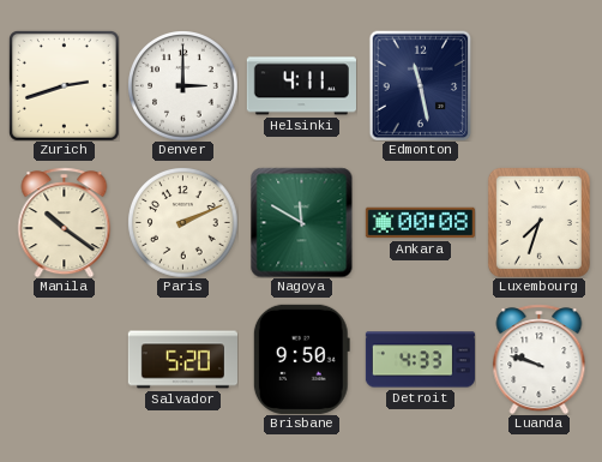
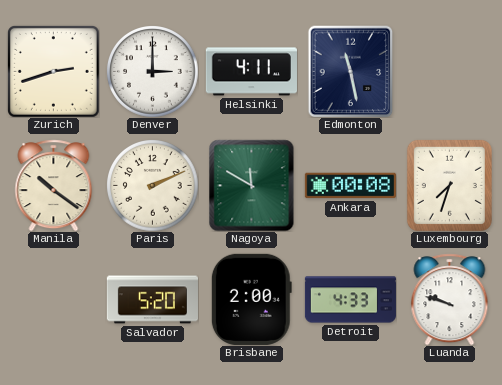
Brisbane: 9:50 -> 2:00
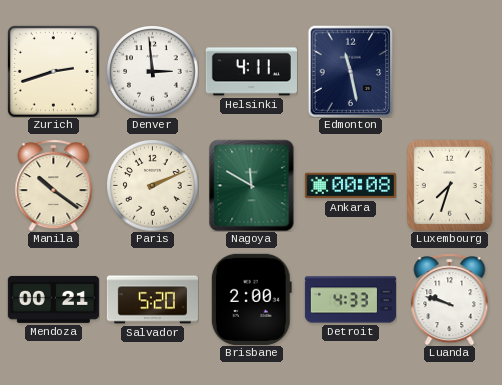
Denver: 3:00 -> 2:59
Mendoza: none -> 00:21
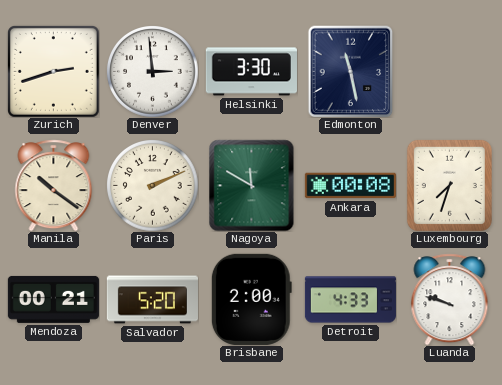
Helsinki: 4:11 -> 3:30
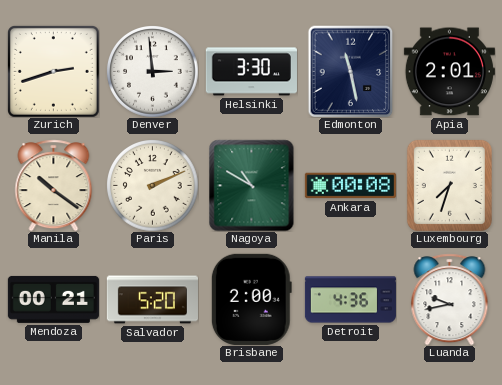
Apia: none -> 2:01
Nagoya: 11:50 -> 10:50
Detroit: 4:33 -> 4:36
Luanda: 9:48 -> 9:43
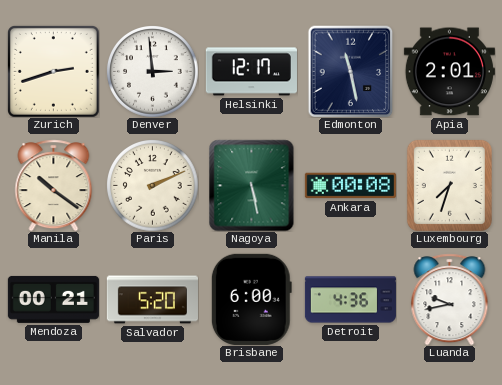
Helsinki: 3:30 -> 12:17
Nagoya: 10:50 -> 5:28
Brisbane: 2:00 -> 6:00
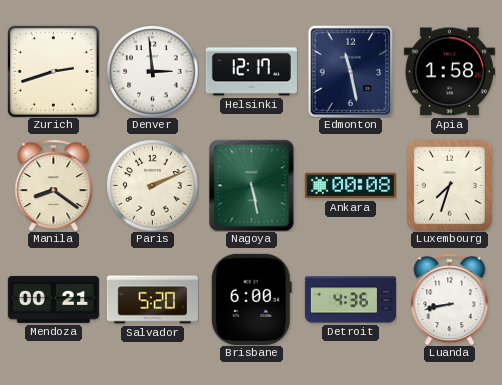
Apia: 2:01 -> 1:58
Manila: 10:21 -> 8:21
Luanda: 9:43 -> 8:43
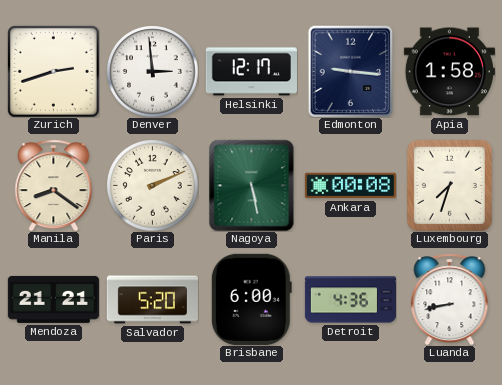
Edmonton: 11:28 -> 9:16
Mendoza: 00:21 -> 21:21
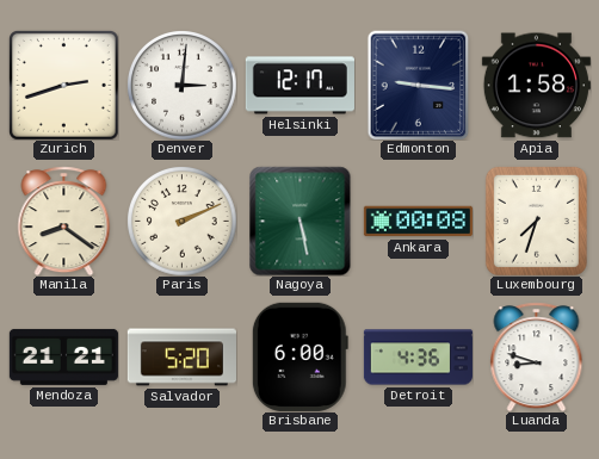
Denver: 2:59 -> 3:01
Luanda: 8:43 -> 8:48
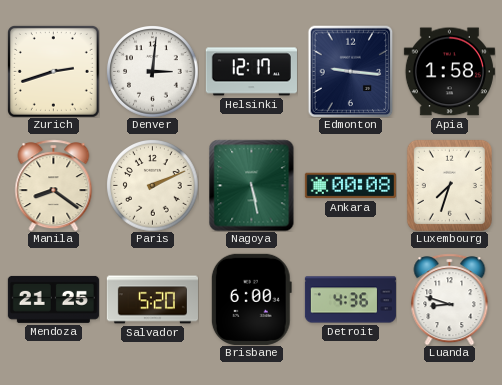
Mendoza: 21:21 -> 21:25
